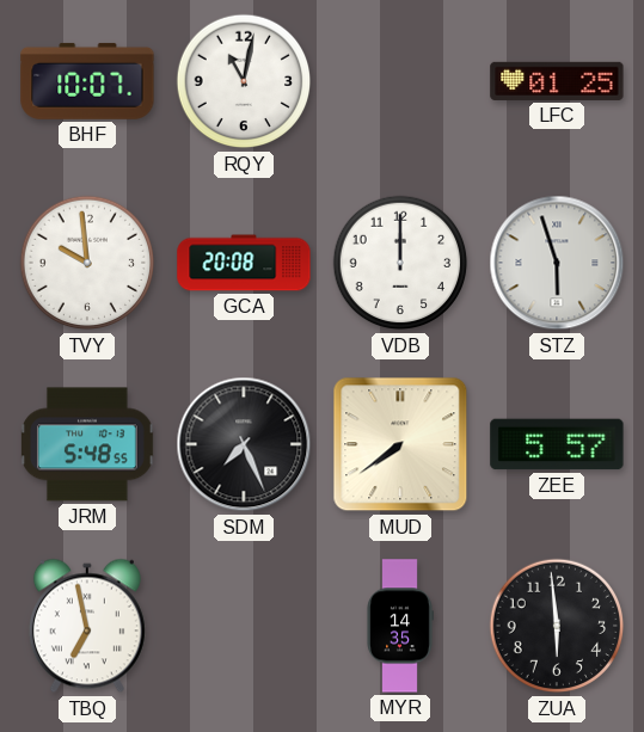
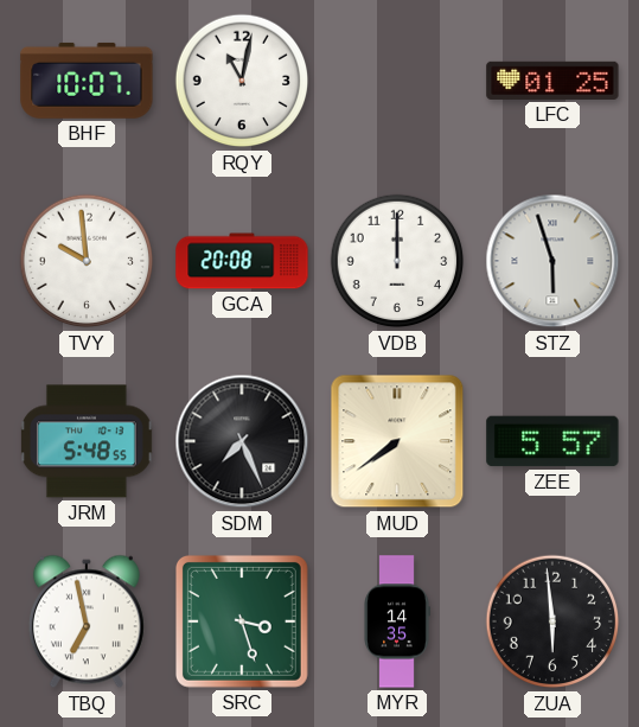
SRC: none -> 3:27
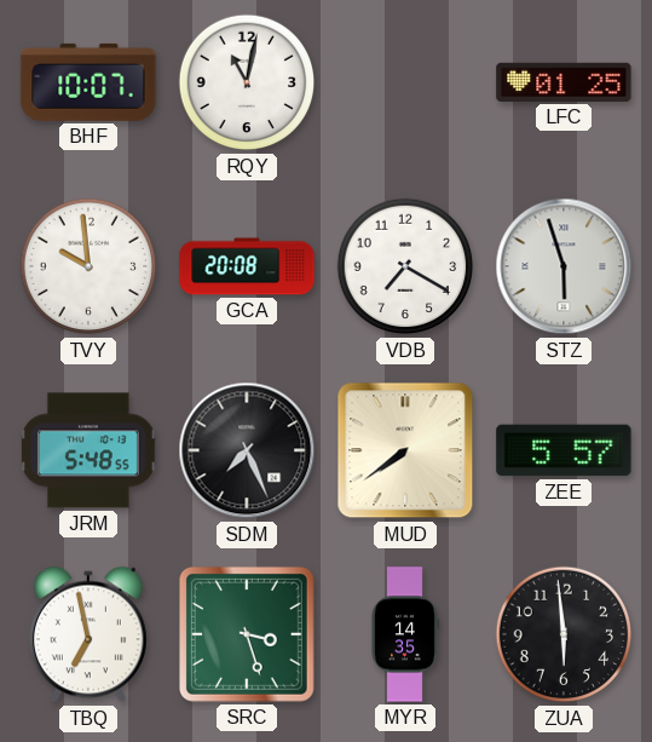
VDB: 12:00 -> 7:20
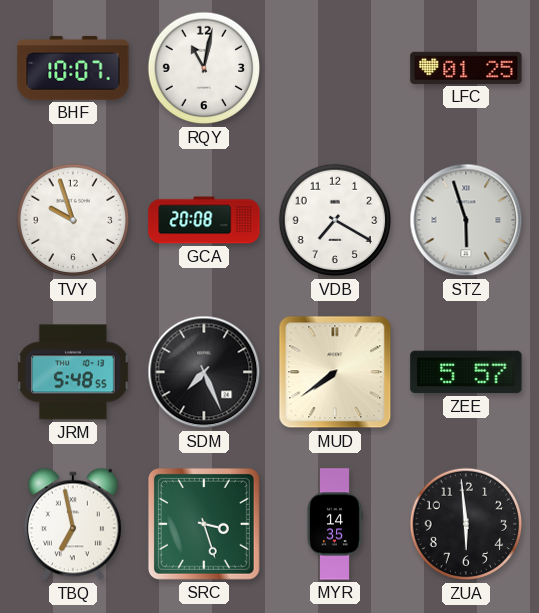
TVY: 9:59 -> 9:57
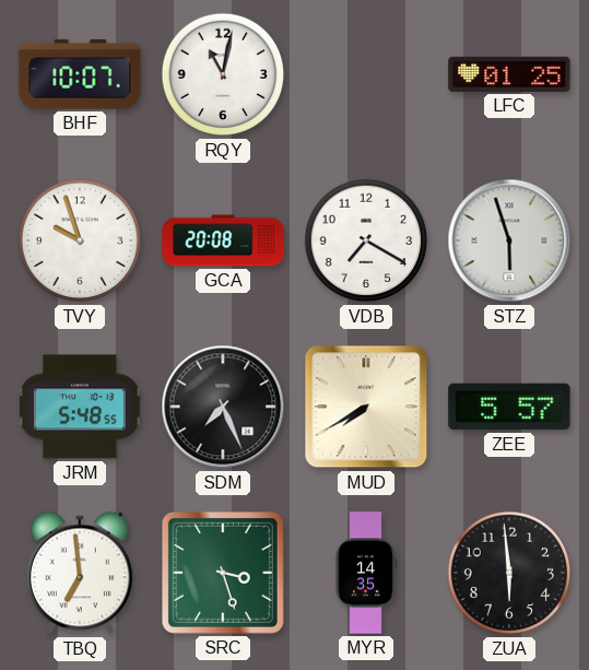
MUD: 7:39 -> 7:40
TBQ: 6:58 -> 6:59
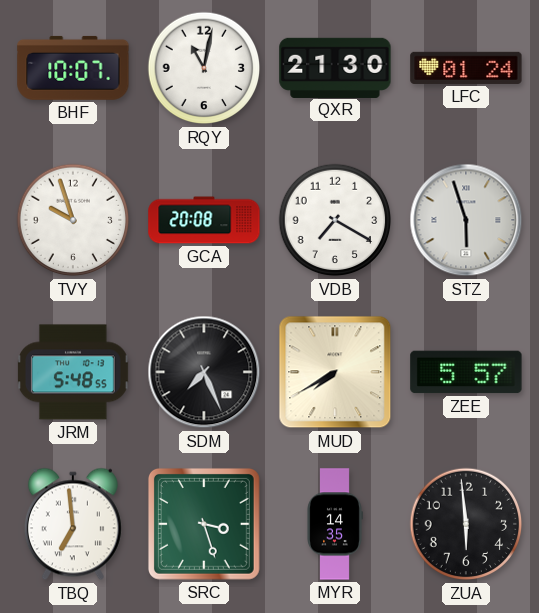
QXR: none -> 21:30
LFC: 01:25 -> 01:24
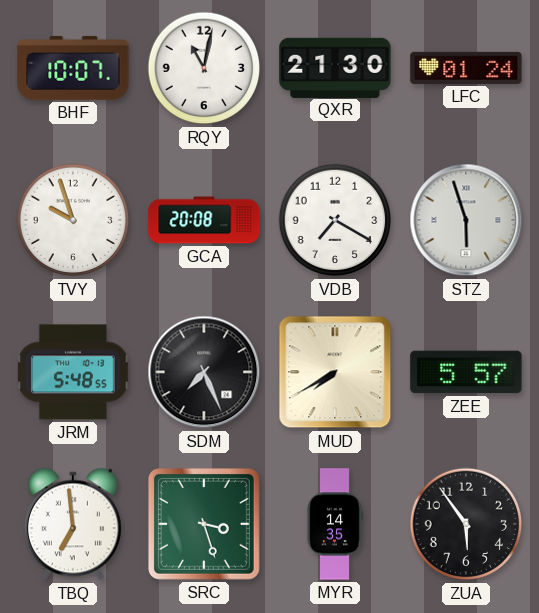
ZUA: 5:59 -> 5:54
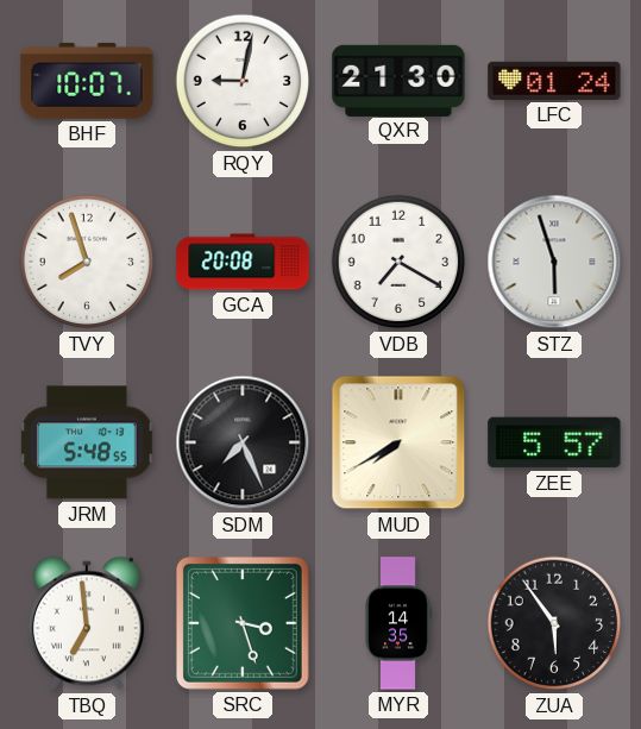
RQY: 11:02 -> 9:02
TVY: 9:57 -> 7:57
